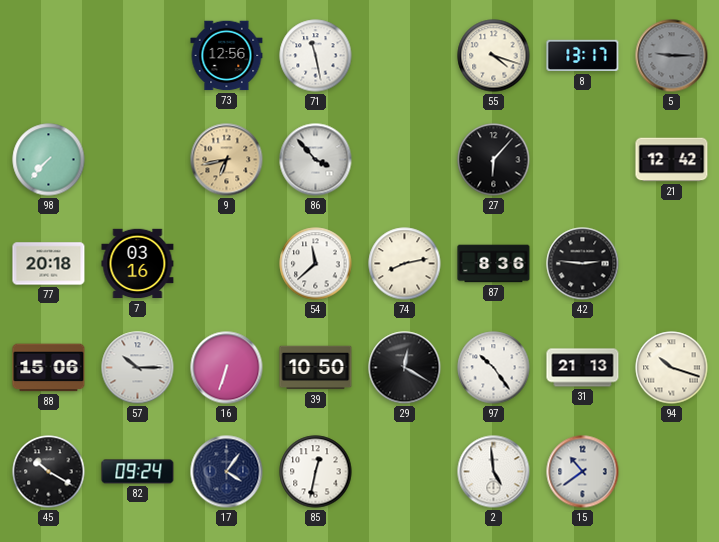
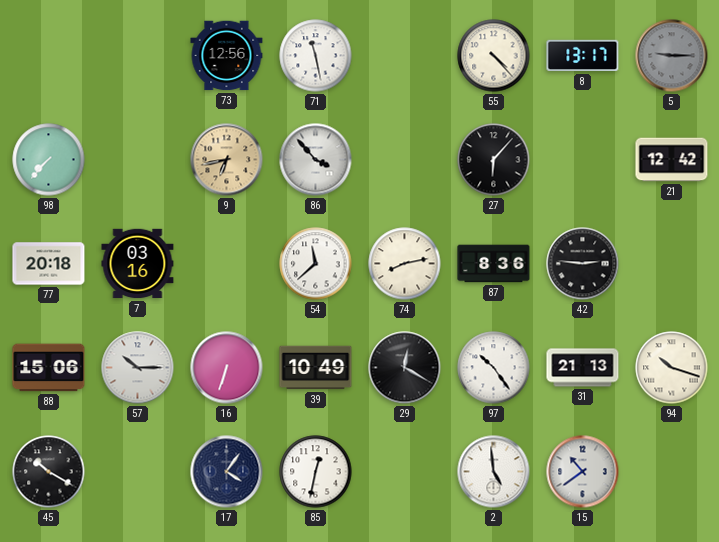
55: 4:18 -> 4:23
39: 10:50 -> 10:49
82: 09:24 -> none
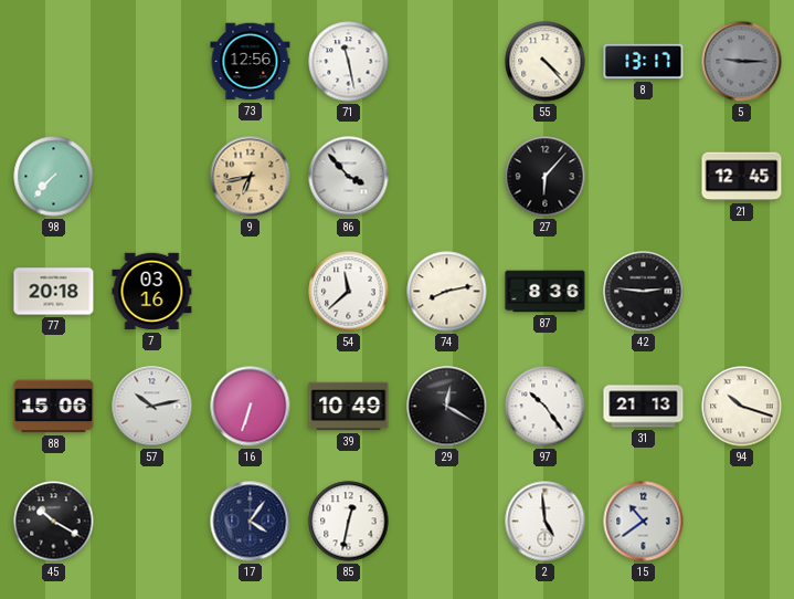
21: 12:42 -> 12:45
57: 10:15 -> 10:13
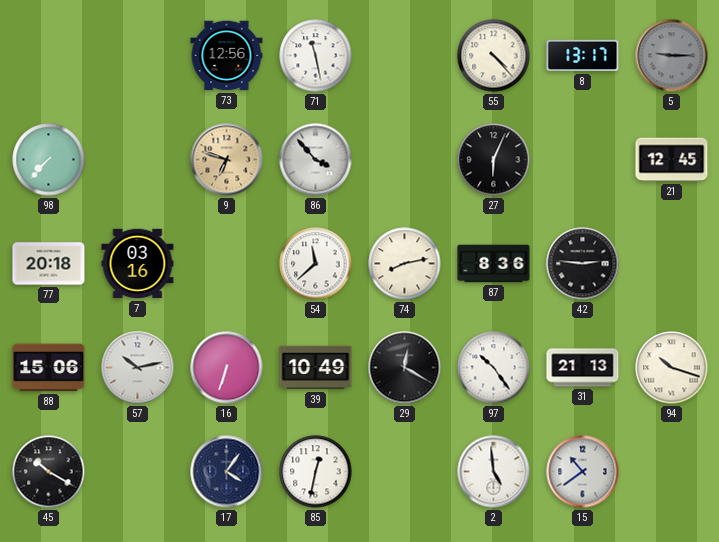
9: 6:43 -> 6:48
27: 6:07 -> 6:04
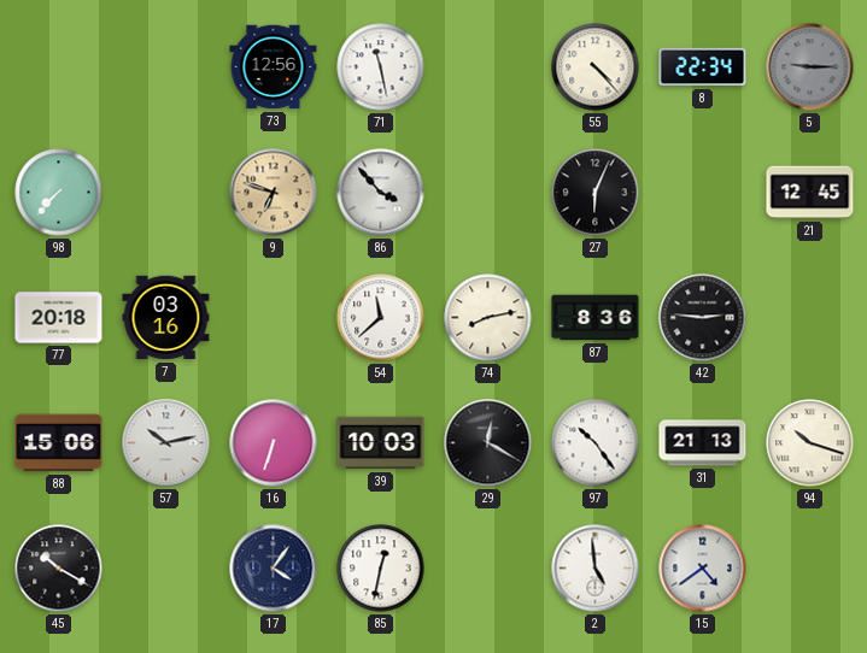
8: 13:17 -> 22:34
39: 10:49 -> 10:03
15: 10:39 -> 4:39
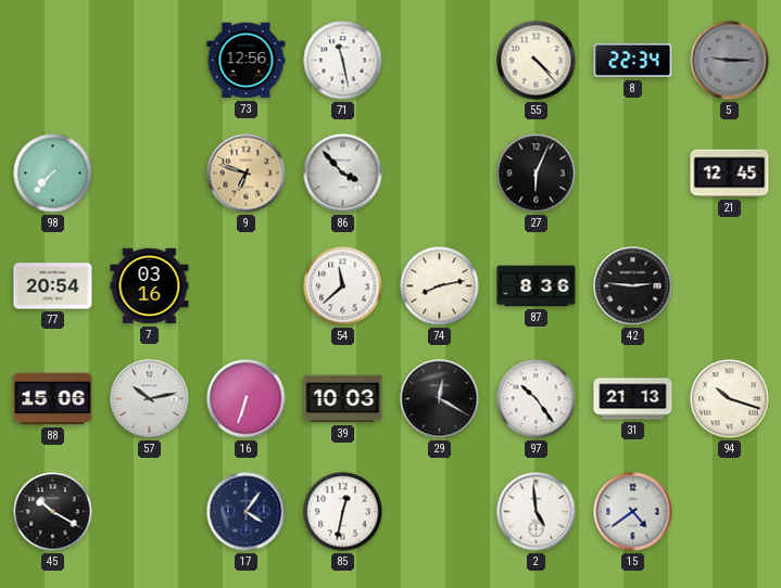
77: 20:18 -> 20:54
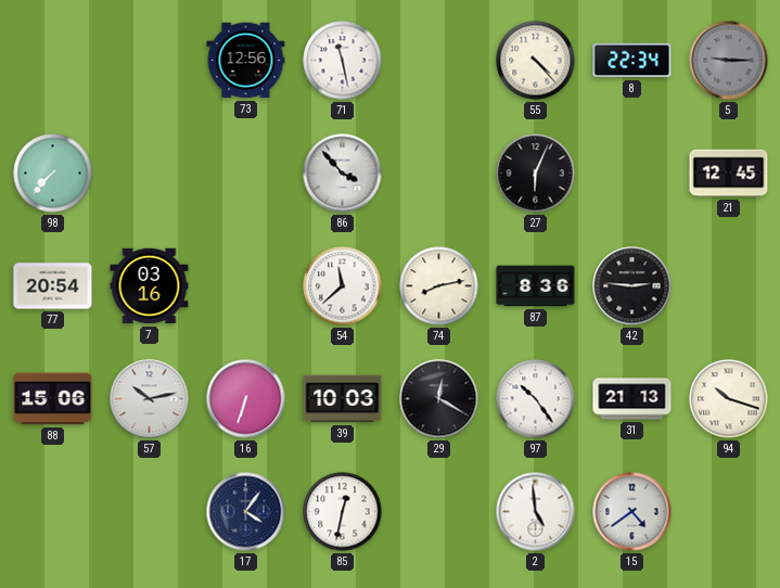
9: 6:48 -> none
45: 10:20 -> none
